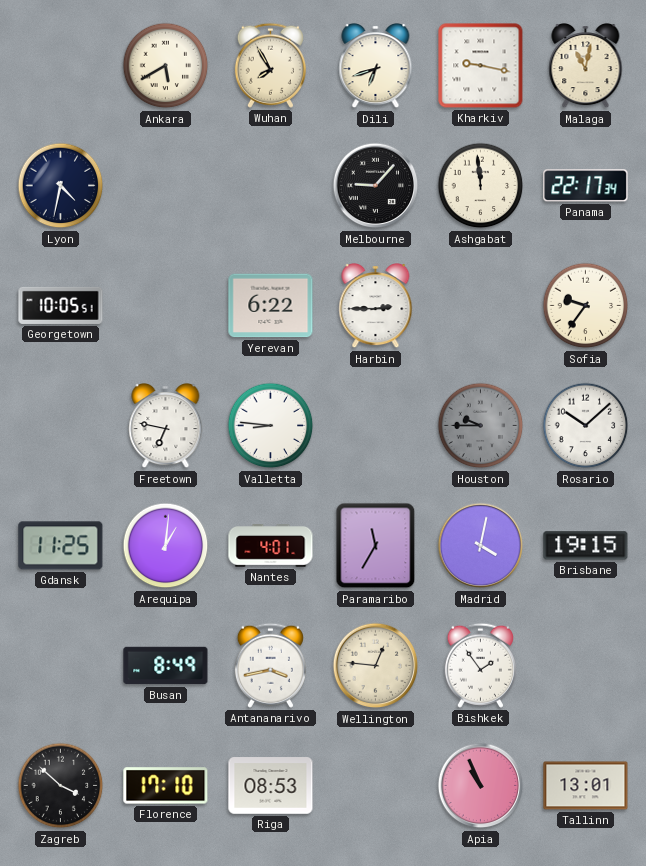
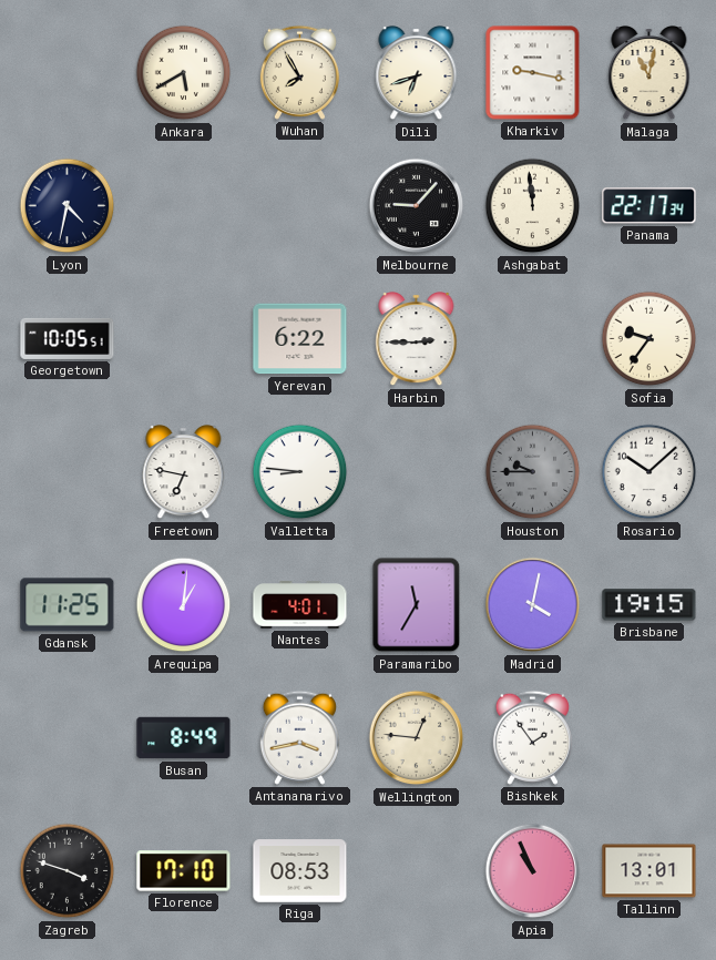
Zagreb: 3:52 -> 3:48
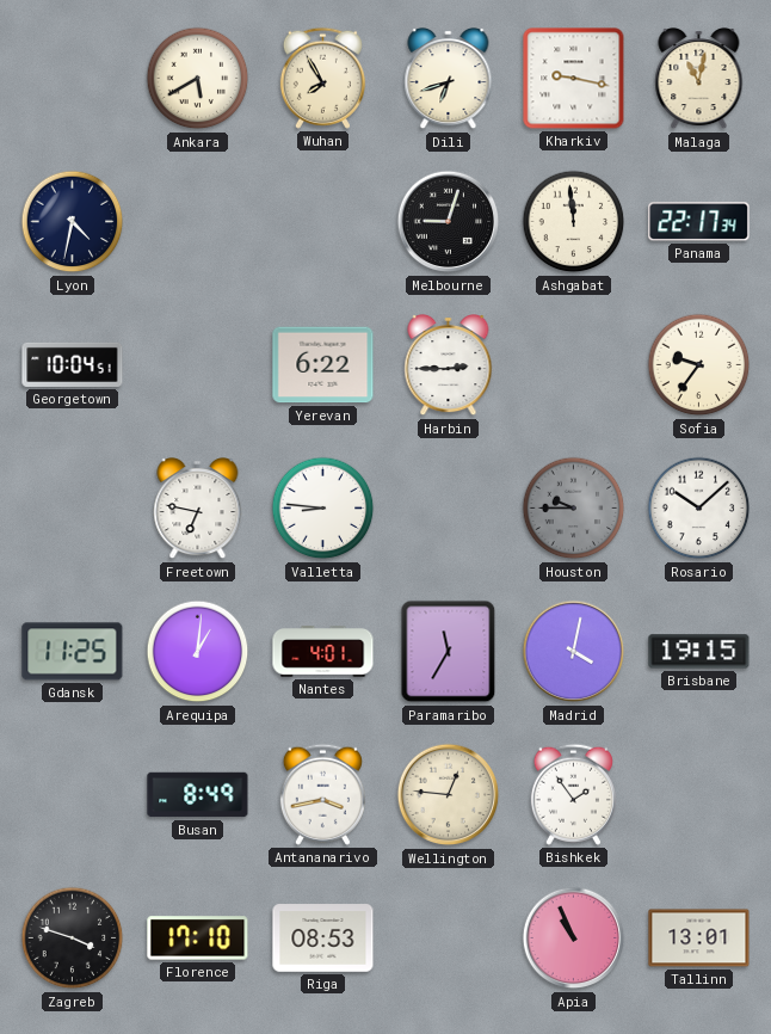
Melbourne: 9:07 -> 9:03
Georgetown: 10:05 -> 10:04
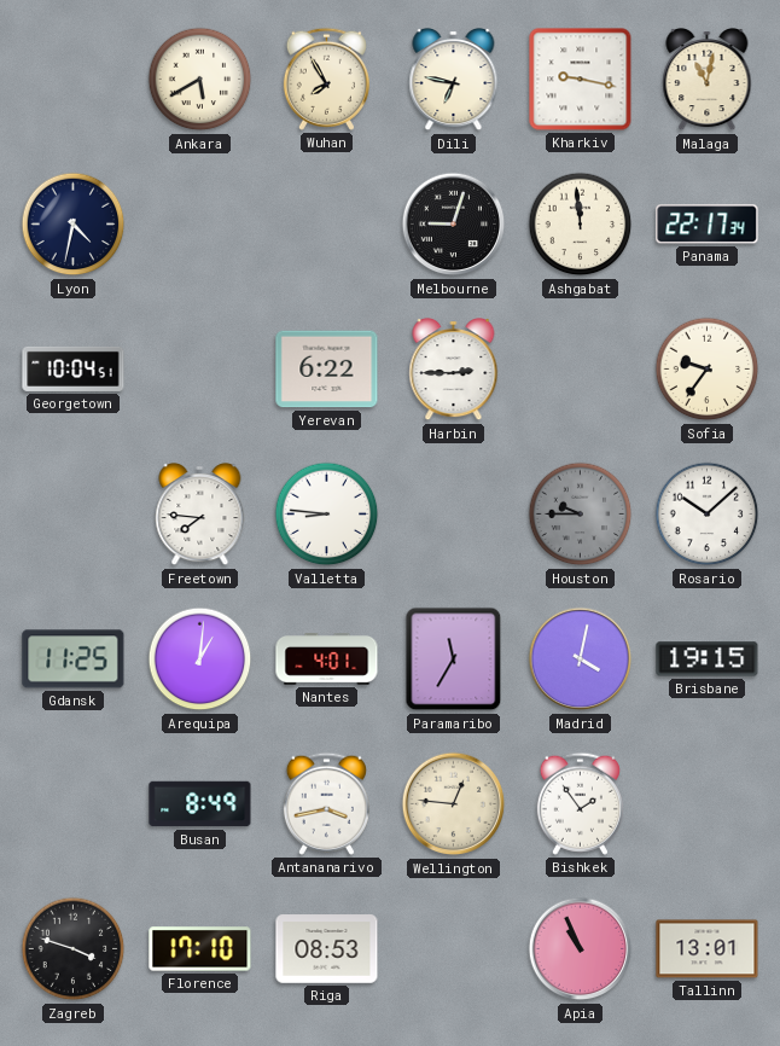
Dili: 6:42 -> 6:47
Freetown: 6:47 -> 7:46
